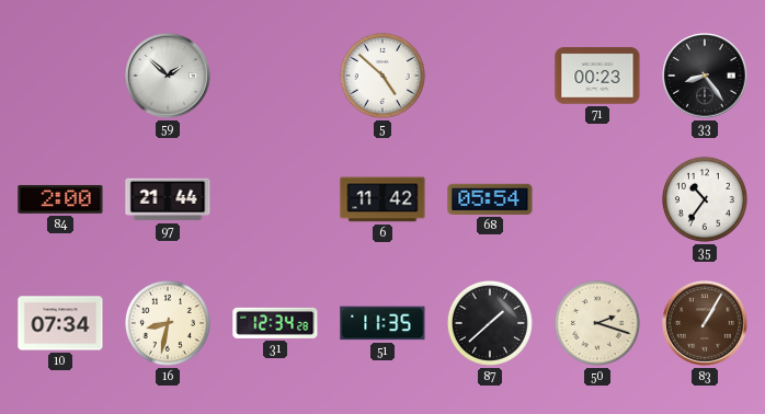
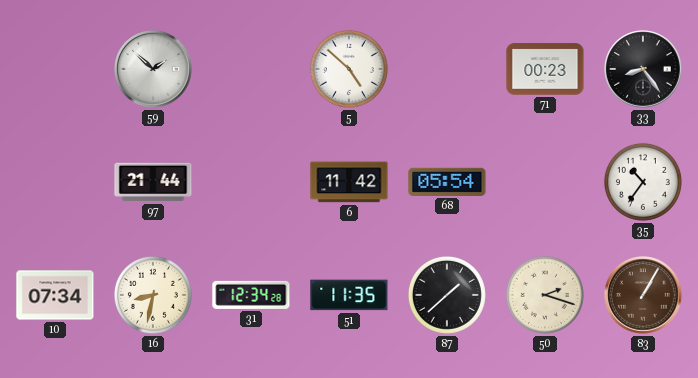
84: 2:00 -> none
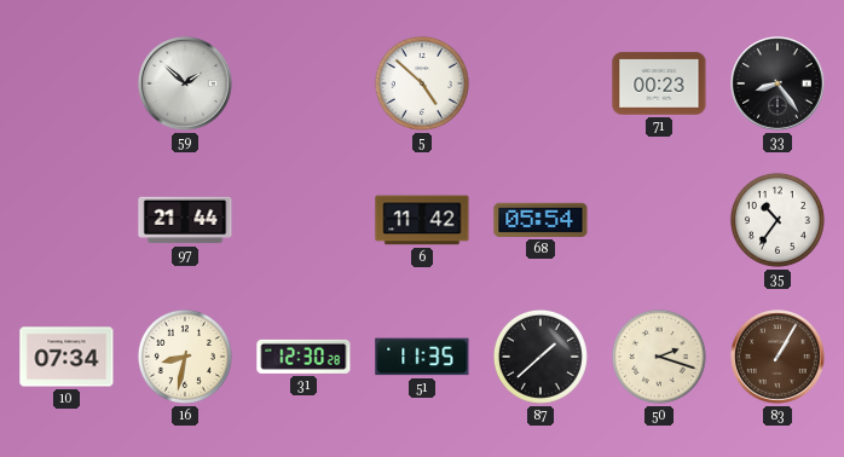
31: 12:34 -> 12:30
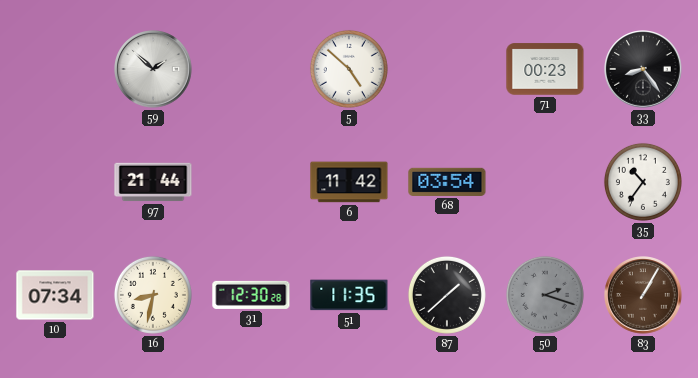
68: 05:54 -> 03:54
50 dial: cream -> grey
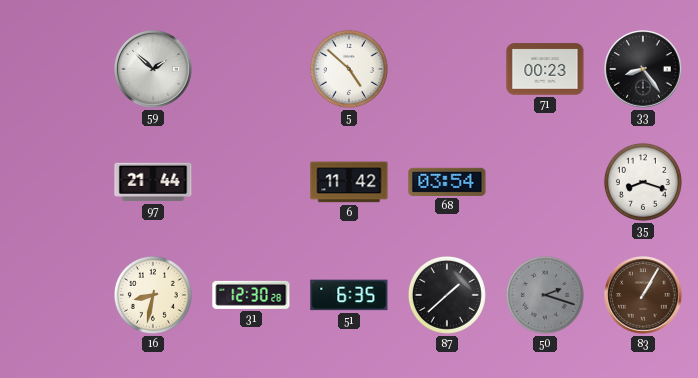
35: 10:36 -> 8:18
10: 07:34 -> none
51: 11:35 -> 6:35
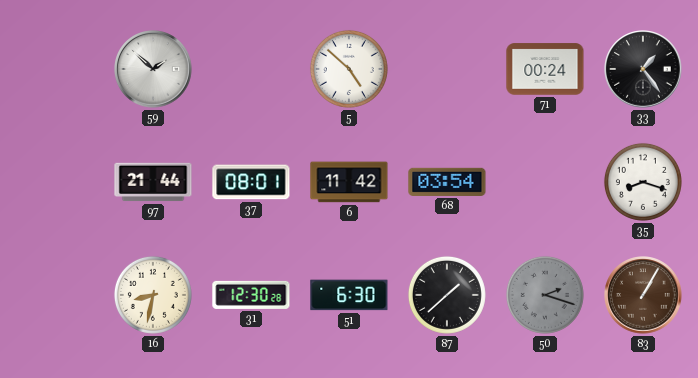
71: 00:23 -> 00:24
33: 8:24 -> 1:24
37: none -> 08:01
51: 6:35 -> 6:30
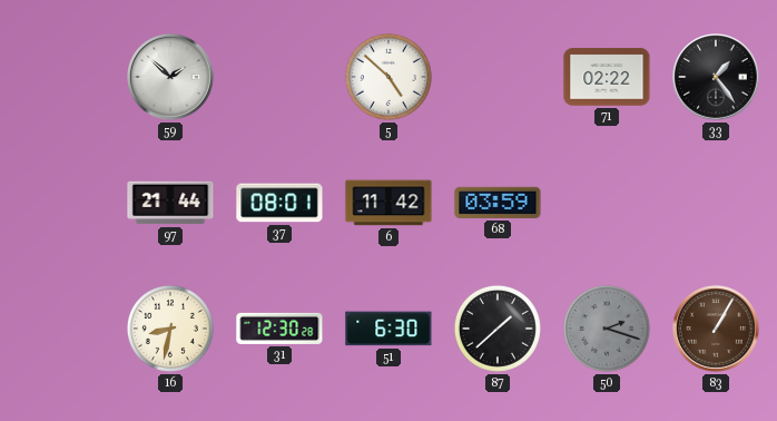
71: 00:24 -> 02:22
68: 03:54 -> 03:59
35: 8:18 -> none
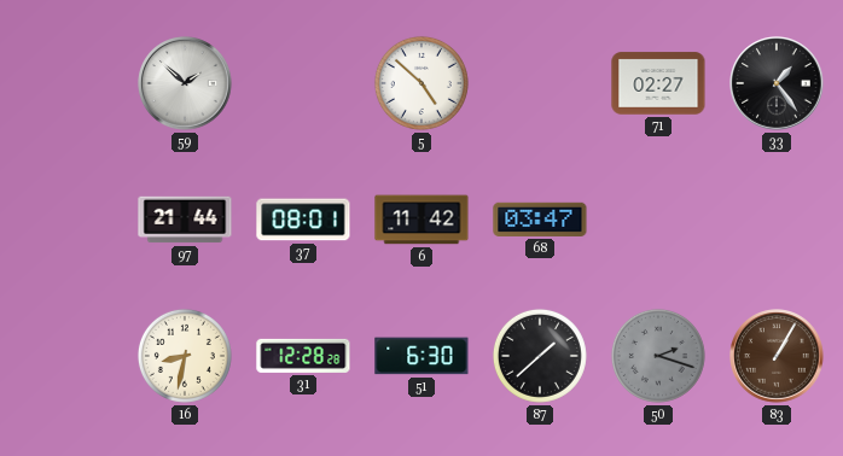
71: 02:22 -> 02:27
68: 03:59 -> 03:47
31: 12:30 -> 12:28
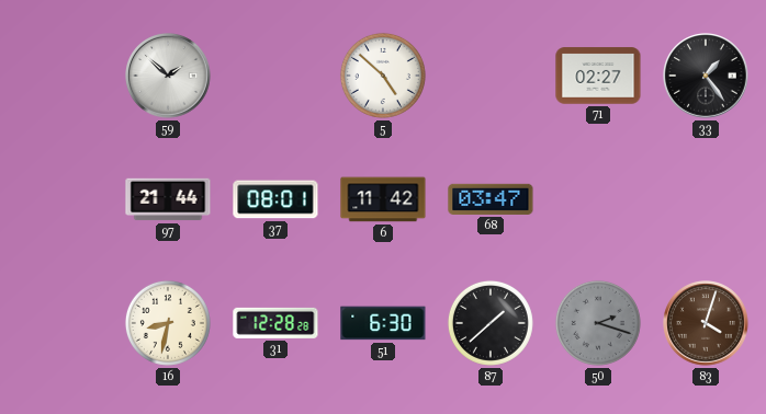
83: 1:05 -> 4:03
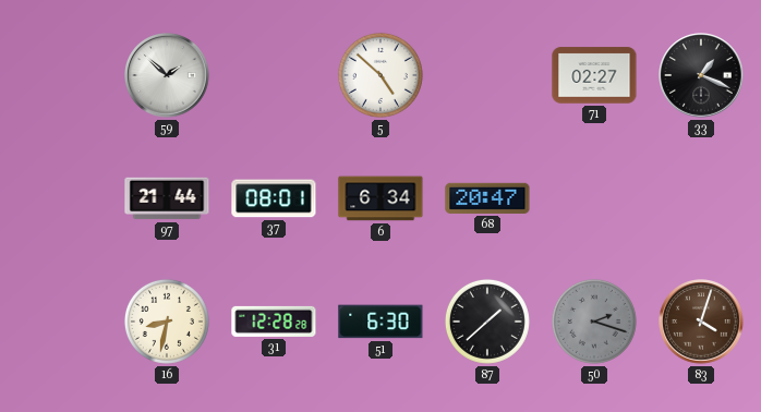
33: 1:24 -> 1:19
6: 11:42 -> 6:34
68: 03:47 -> 20:47
